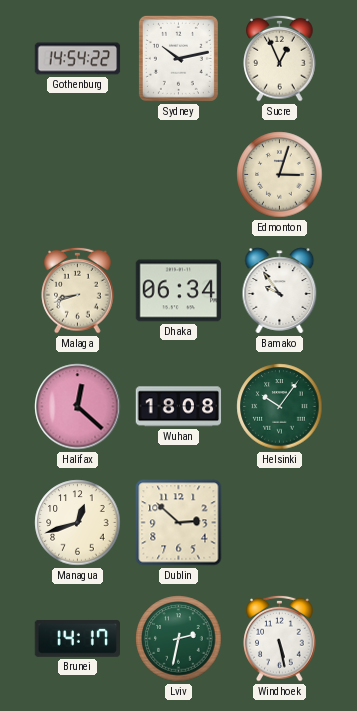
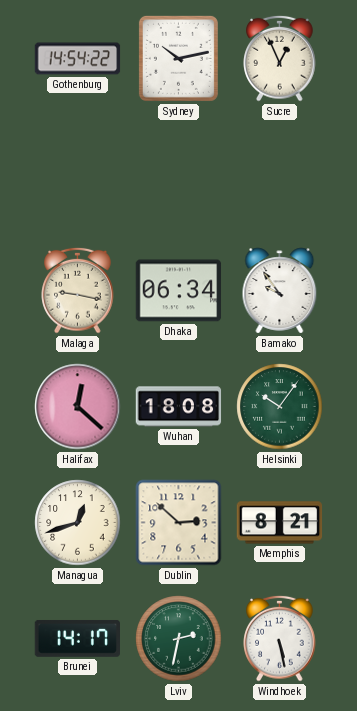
Edmonton: 3:03 -> none
Malaga: 8:42 -> 9:17
Memphis: none -> 8:21
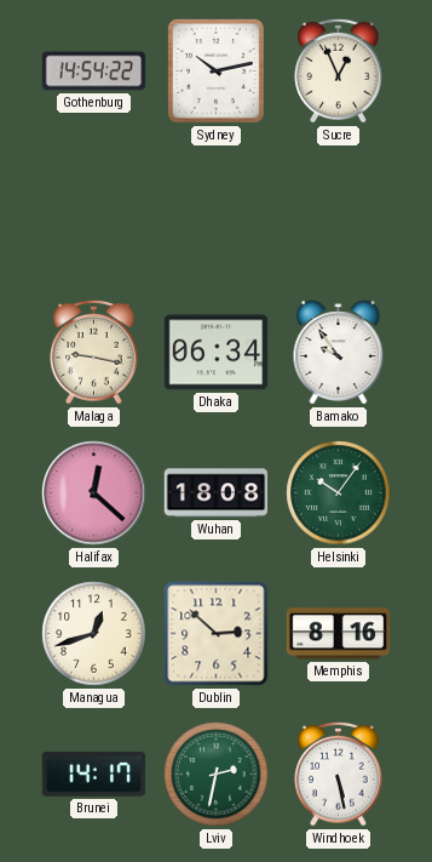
Memphis: 8:21 -> 8:16
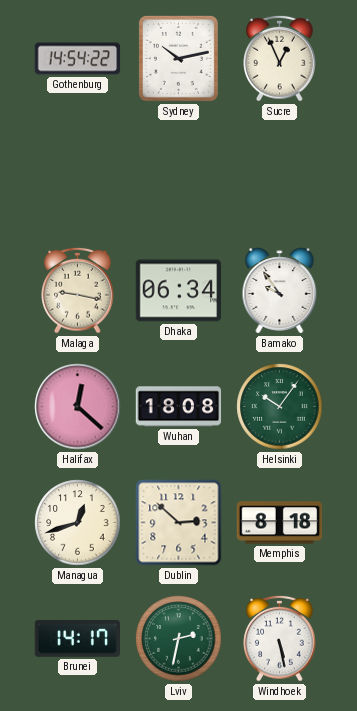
Memphis: 8:16 -> 8:18
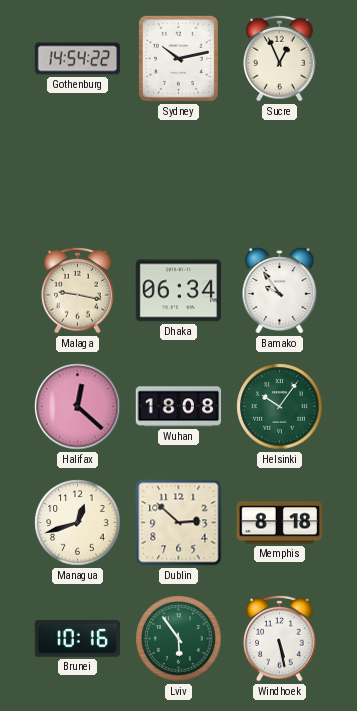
Brunei: 14:17 -> 10:16
Lviv: 2:32 -> 5:54
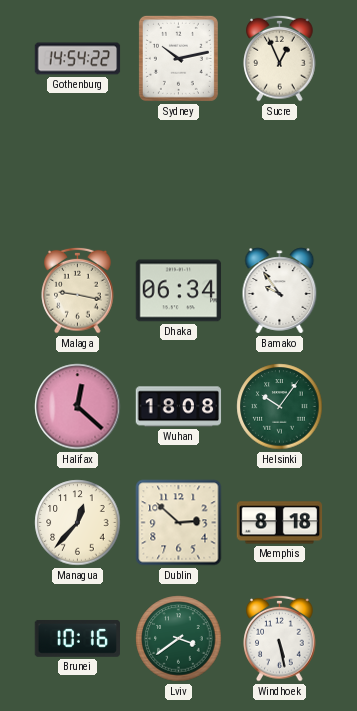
Managua: 12:42 -> 12:37
Lviv: 5:54 -> 3:39
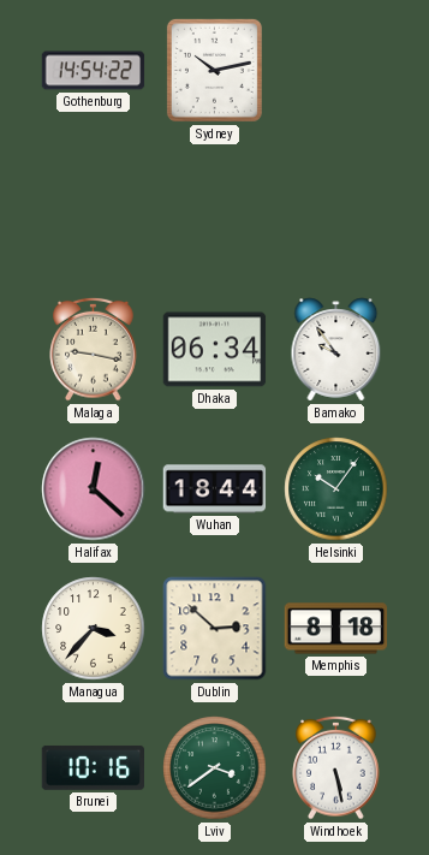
Sucre: 12:56 -> none
Wuhan: 18:08 -> 18:44
Managua: 12:37 -> 3:37
